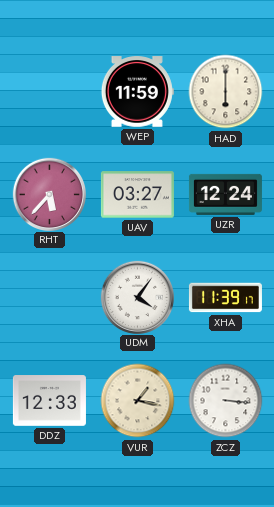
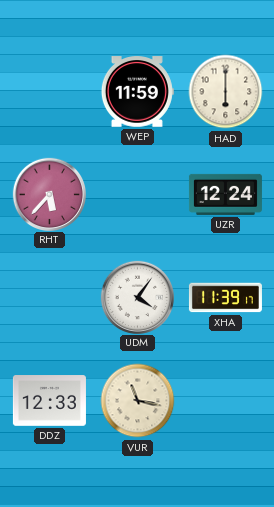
UAV: 03:27 -> none
VUR: 1:17 -> 11:17
ZCZ: 3:16 -> none
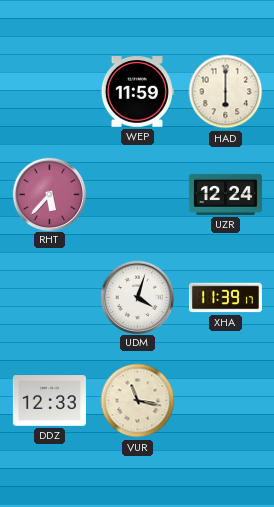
UDM: 4:06 -> 4:03
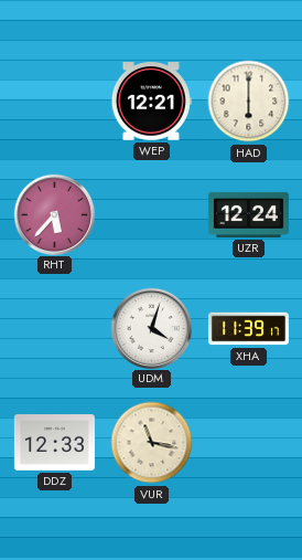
WEP: 11:59 -> 12:21
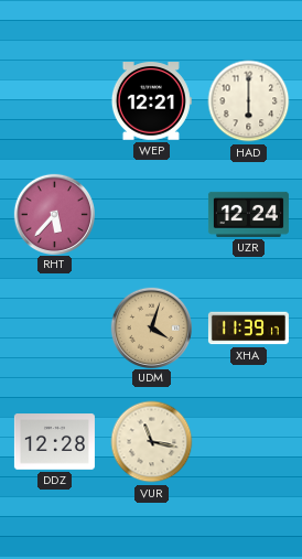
UDM dial: white -> champagne
DDZ: 12:33 -> 12:28
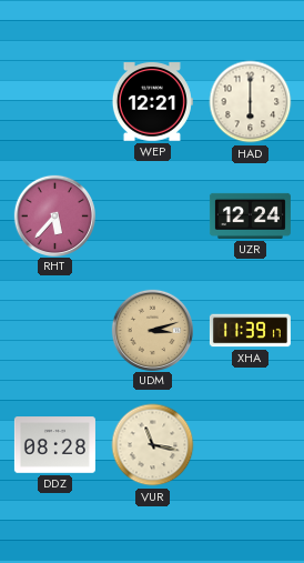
UDM: 4:03 -> 3:12
DDZ: 12:28 -> 08:28
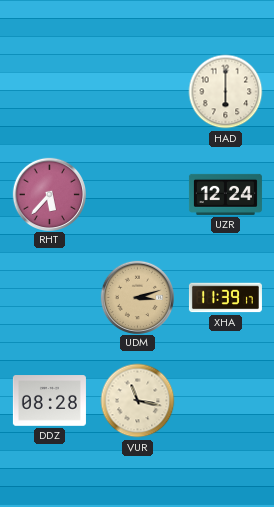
WEP: 12:21 -> none
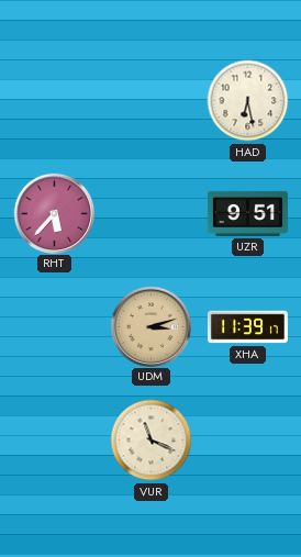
HAD: 6:00 -> 6:28
UZR: 12:24 -> 9:51
DDZ: 08:28 -> none
VUR: 11:17 -> 11:19
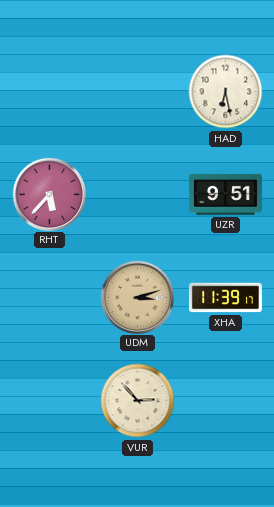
VUR: 11:19 -> 2:53
